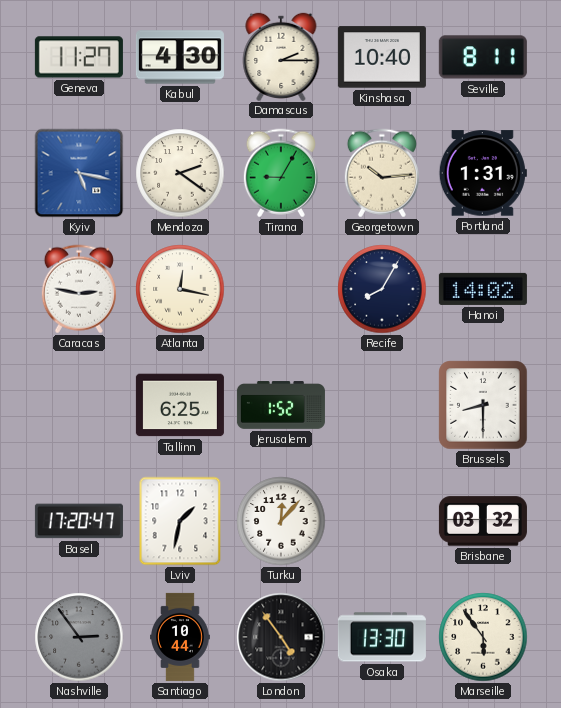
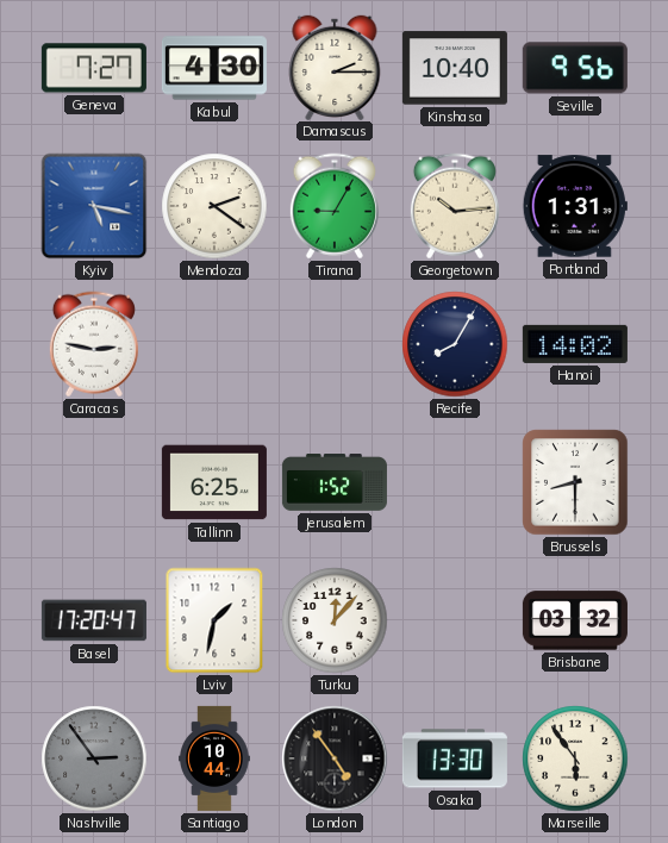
Geneva: 11:27 -> 7:27
Seville: 8:11 -> 9:56
Atlanta: 12:17 -> none
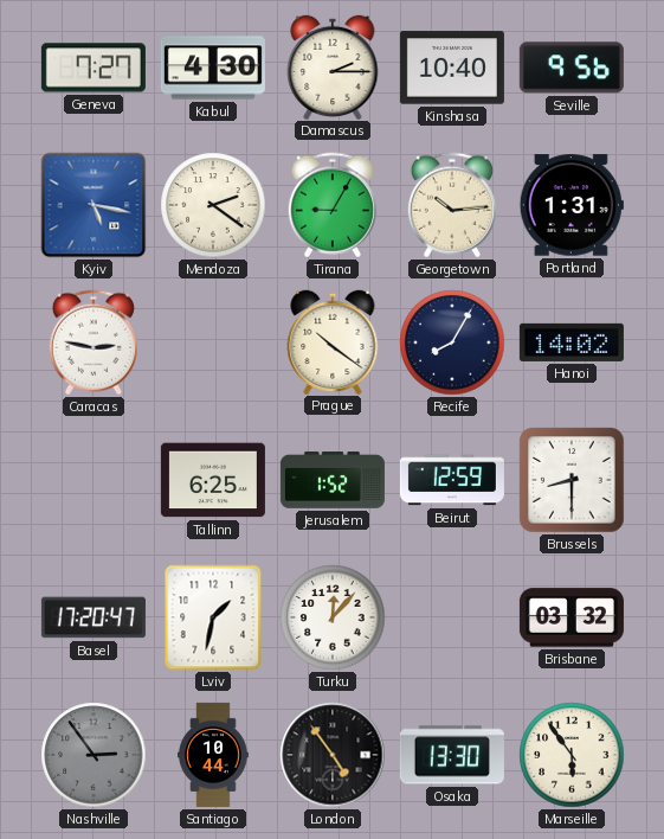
Prague: none -> 10:21
Beirut: none -> 12:59
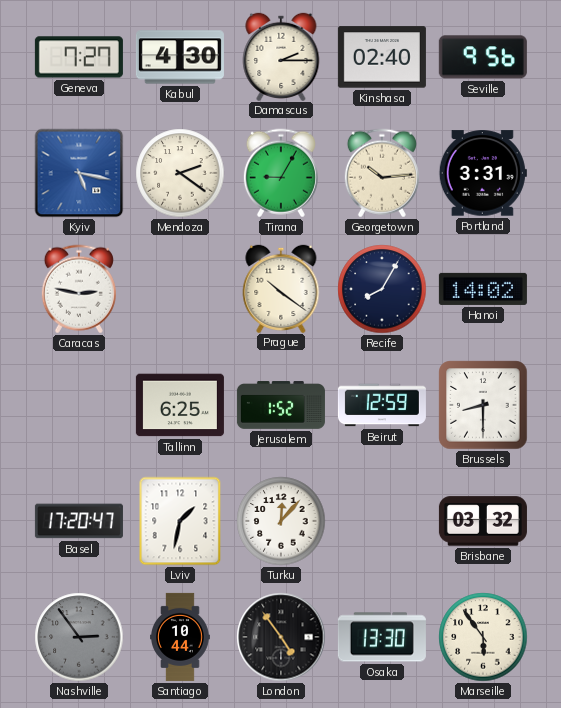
Kinshasa: 10:40 -> 02:40
Portland: 1:31 -> 3:31
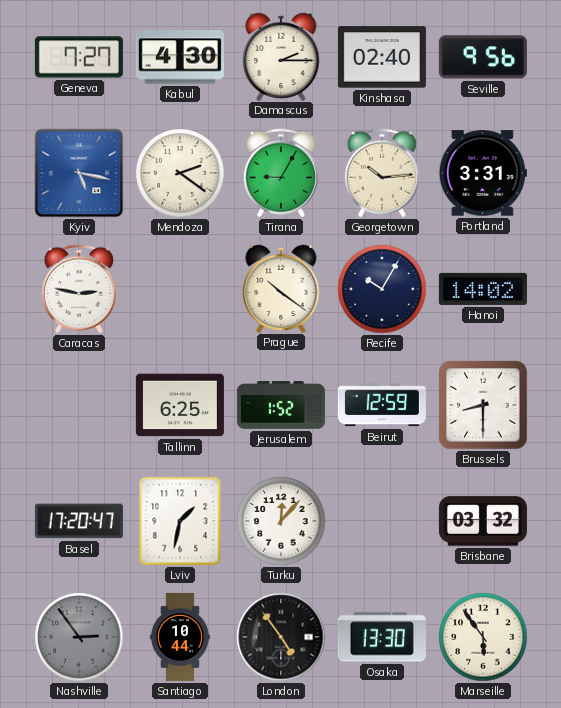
Recife: 8:05 -> 10:05
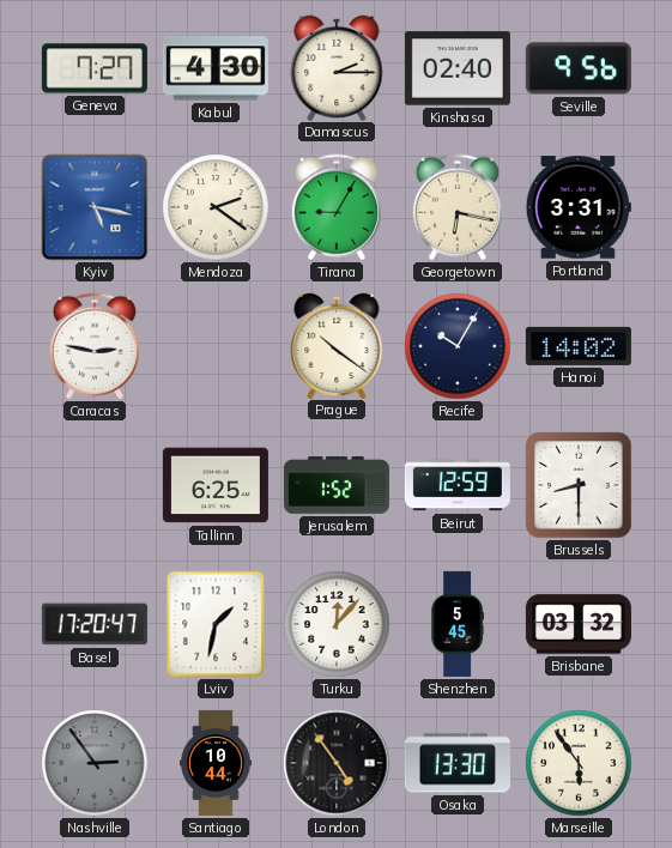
Georgetown: 10:14 -> 6:17
Shenzhen: none -> 5:45
